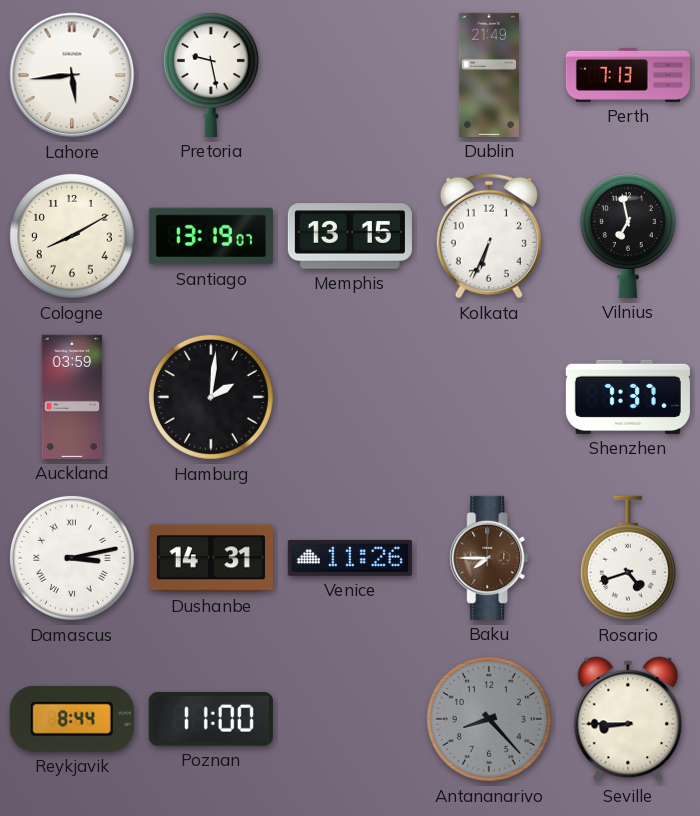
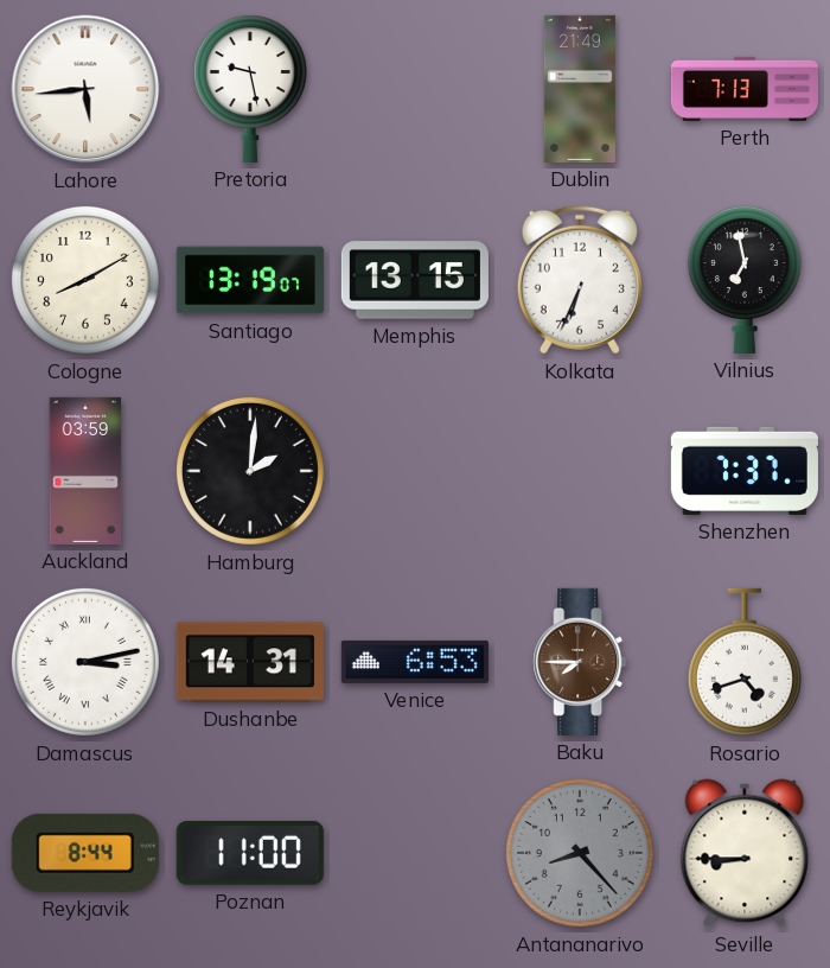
Venice: 11:26 -> 6:53
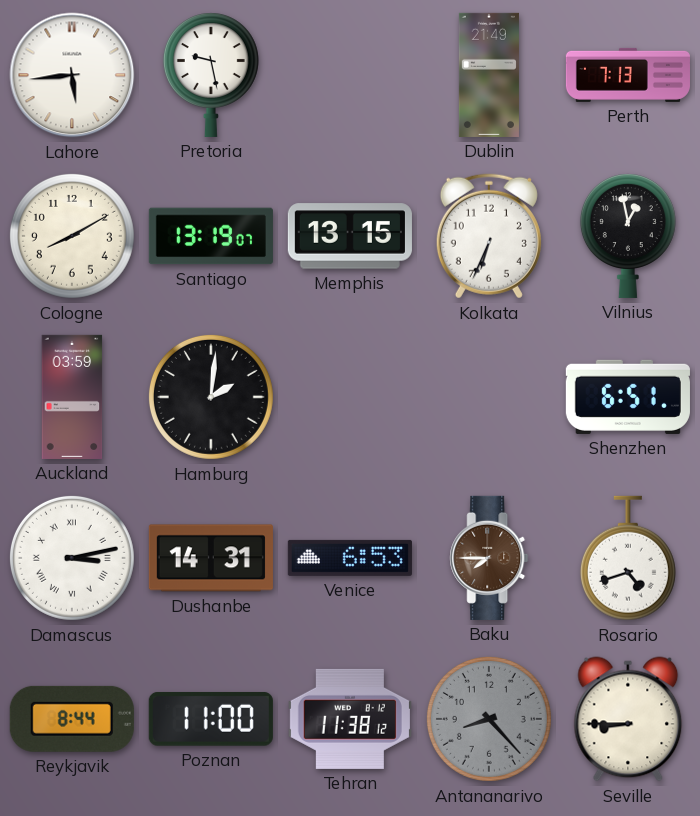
Vilnius: 6:58 -> 12:58
Shenzhen: 7:37 -> 6:51
Tehran: none -> 11:38
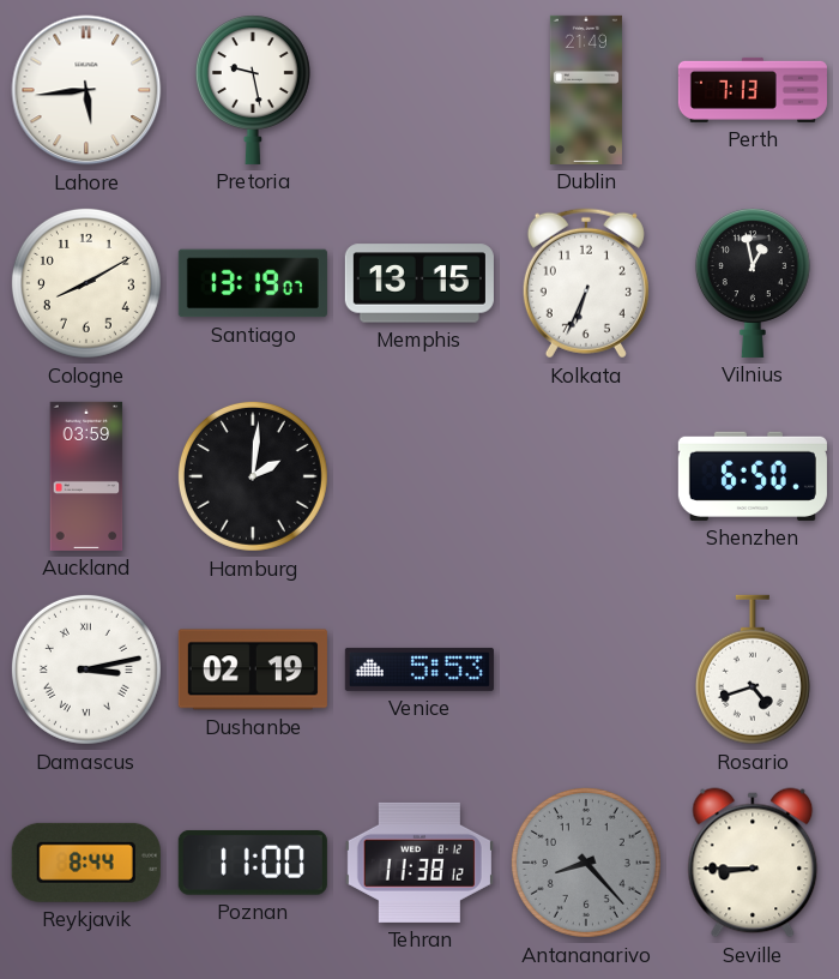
Shenzhen: 6:51 -> 6:50
Dushanbe: 14:31 -> 02:19
Venice: 6:53 -> 5:53
Baku: 7:45 -> none
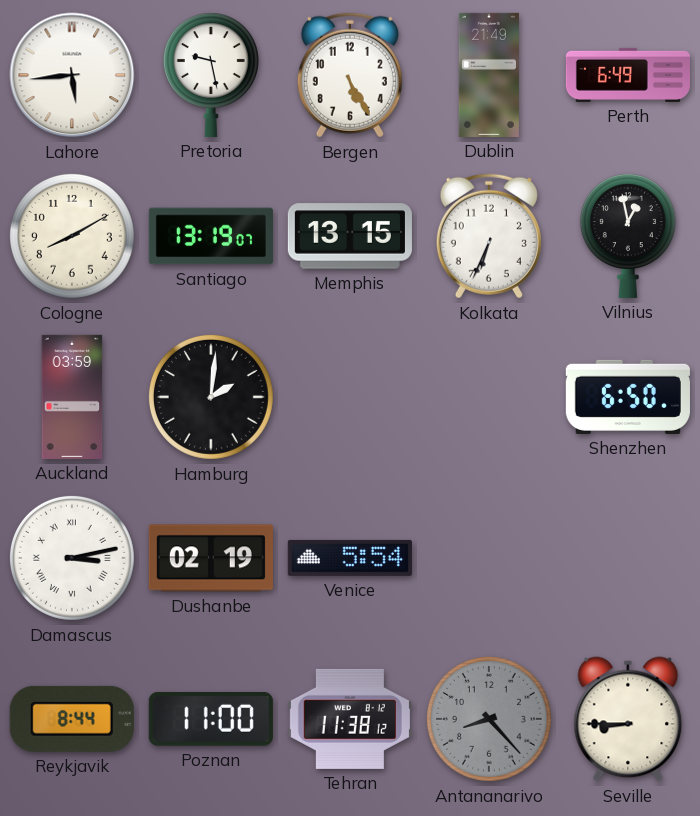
Bergen: none -> 5:25
Perth: 7:13 -> 6:49
Venice: 5:53 -> 5:54
Rosario: 4:42 -> none
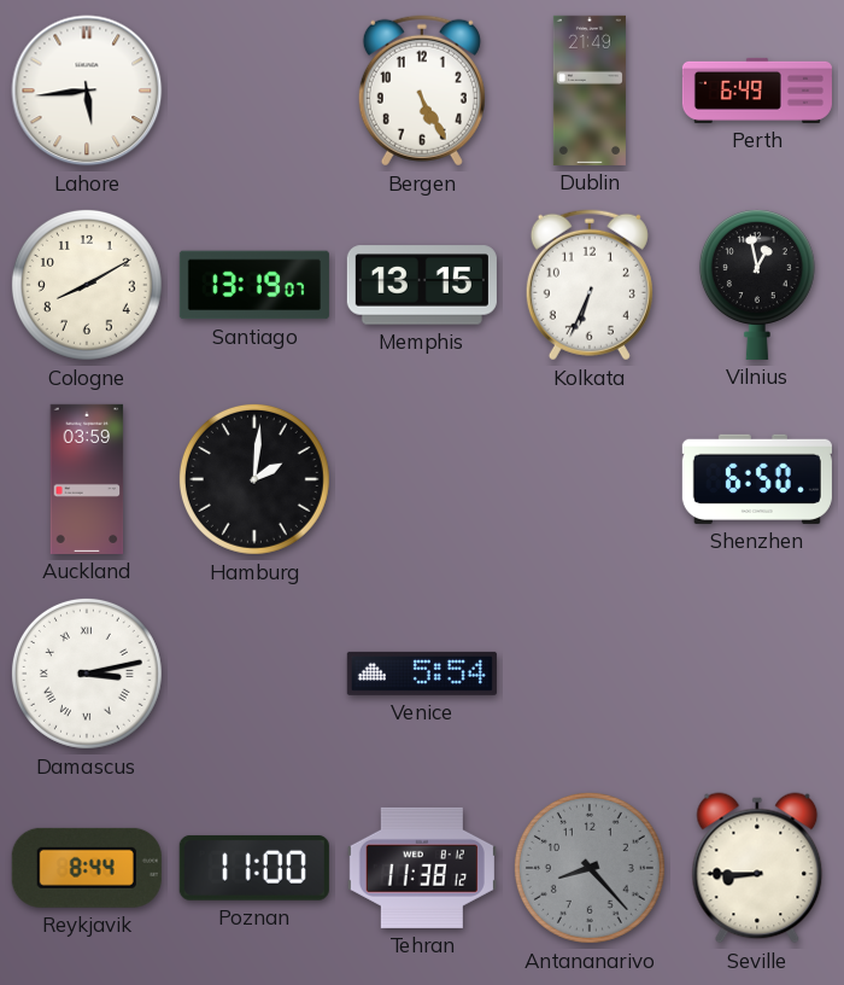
Pretoria: 9:28 -> none
Dushanbe: 02:19 -> none
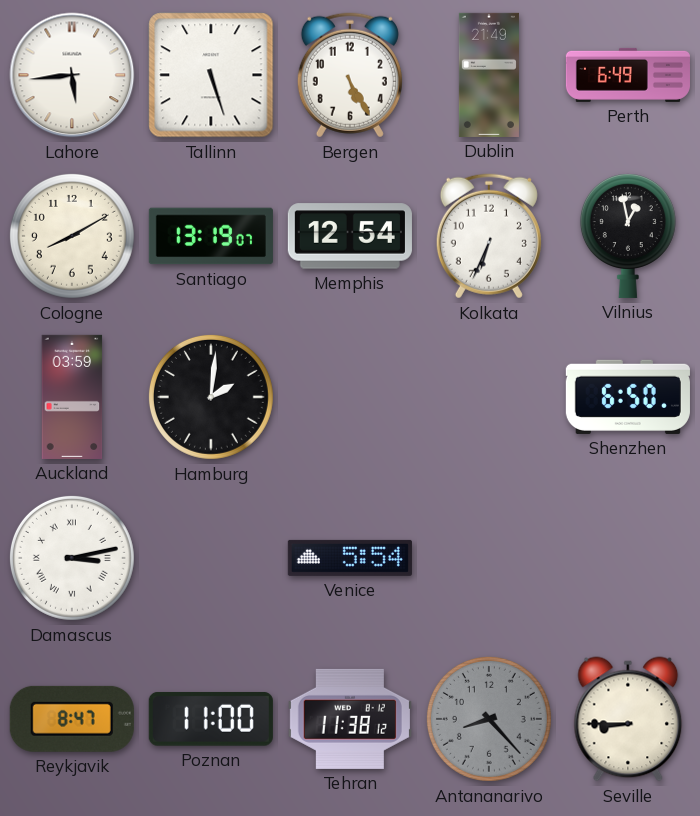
Tallinn: none -> 5:27
Memphis: 13:15 -> 12:54
Reykjavik: 8:44 -> 8:47
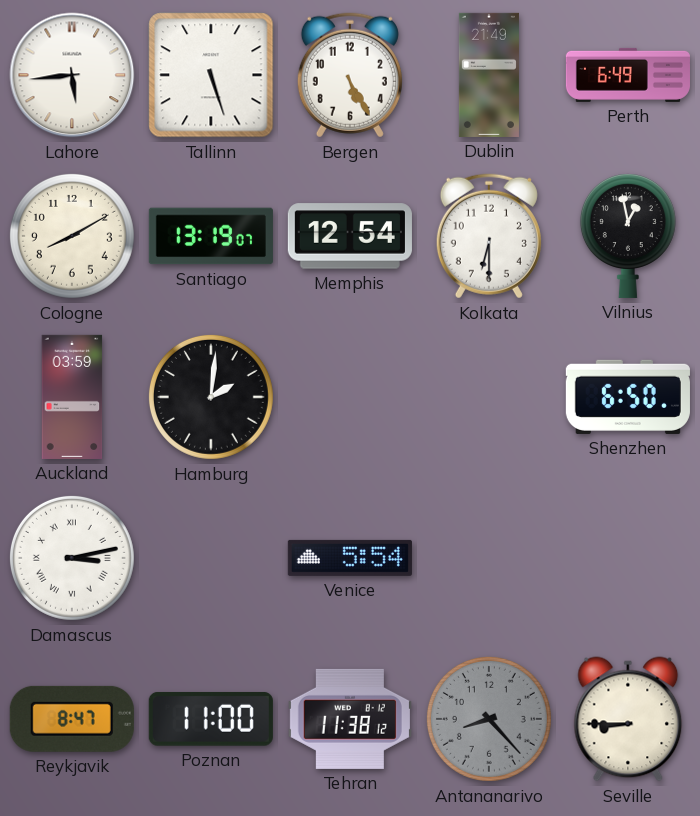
Kolkata: 6:34 -> 6:30
